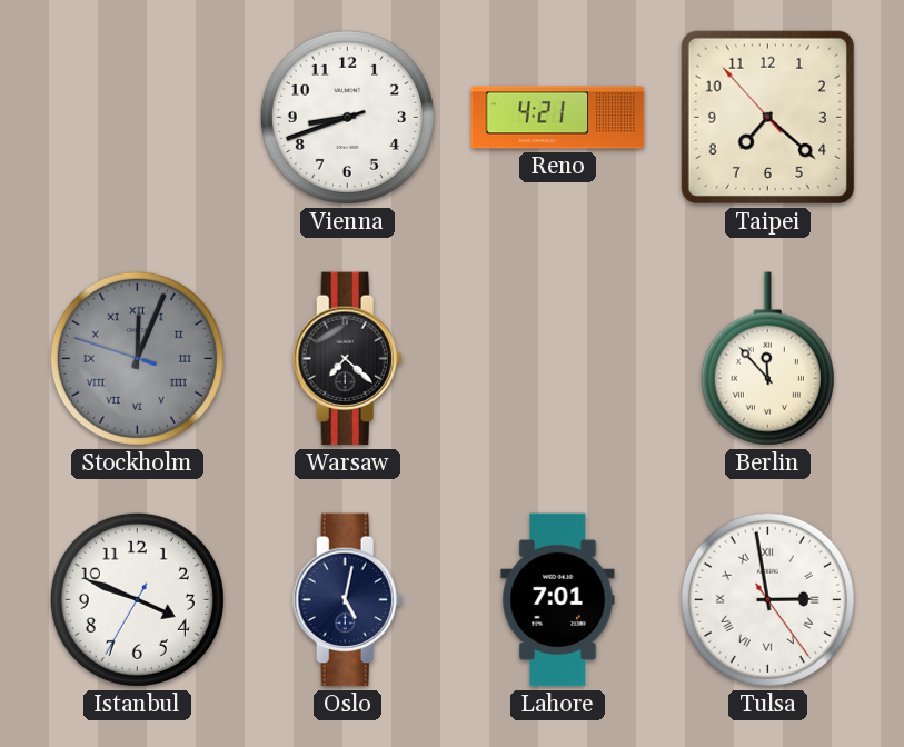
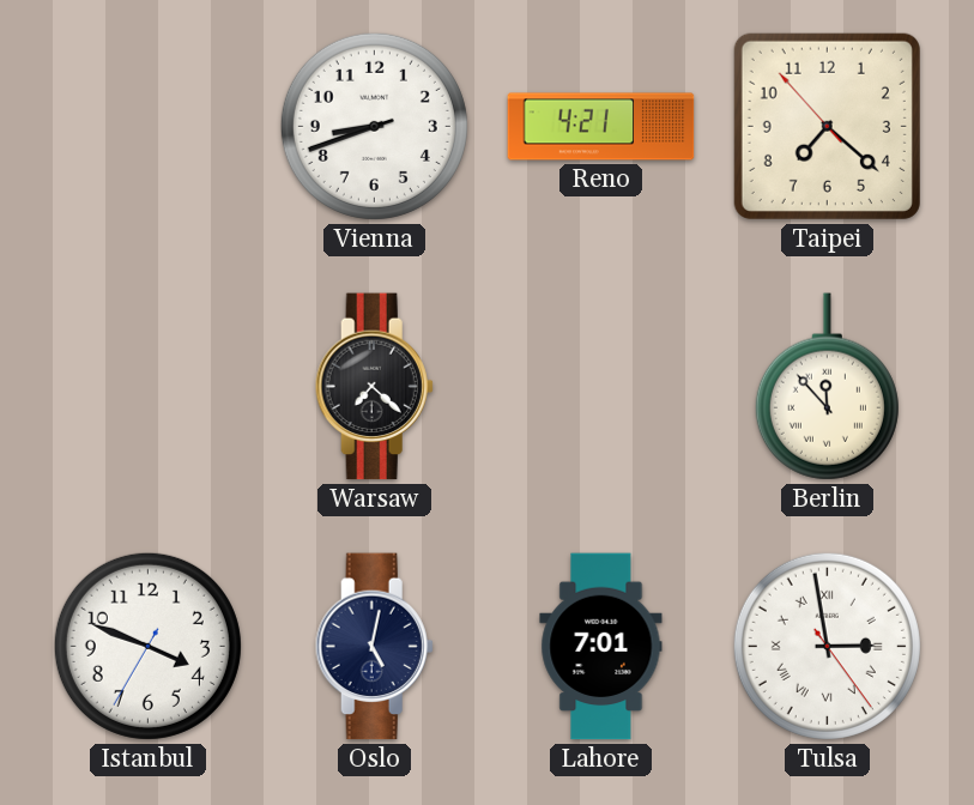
Stockholm: 12:03 -> none
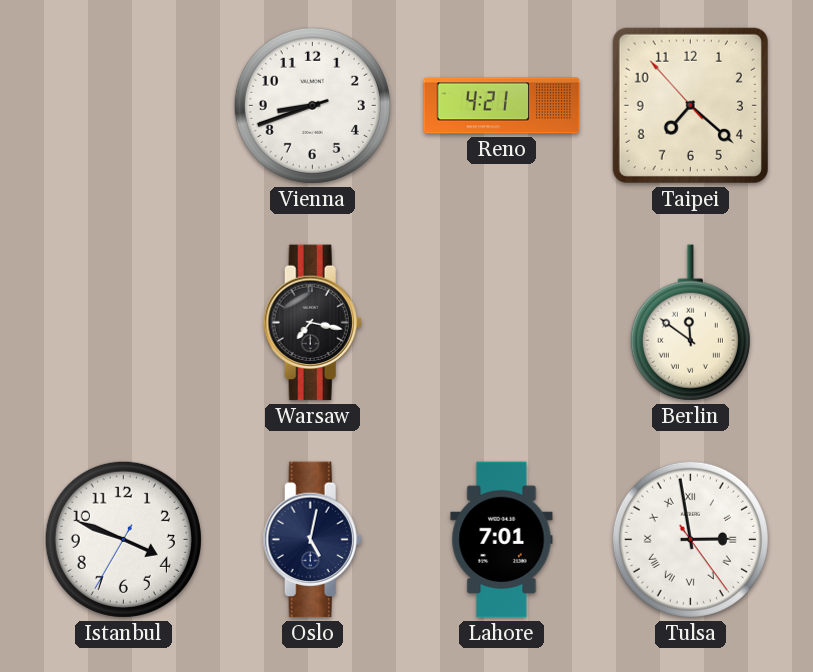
Warsaw: 7:22 -> 7:17
Berlin: 11:53 -> 11:51
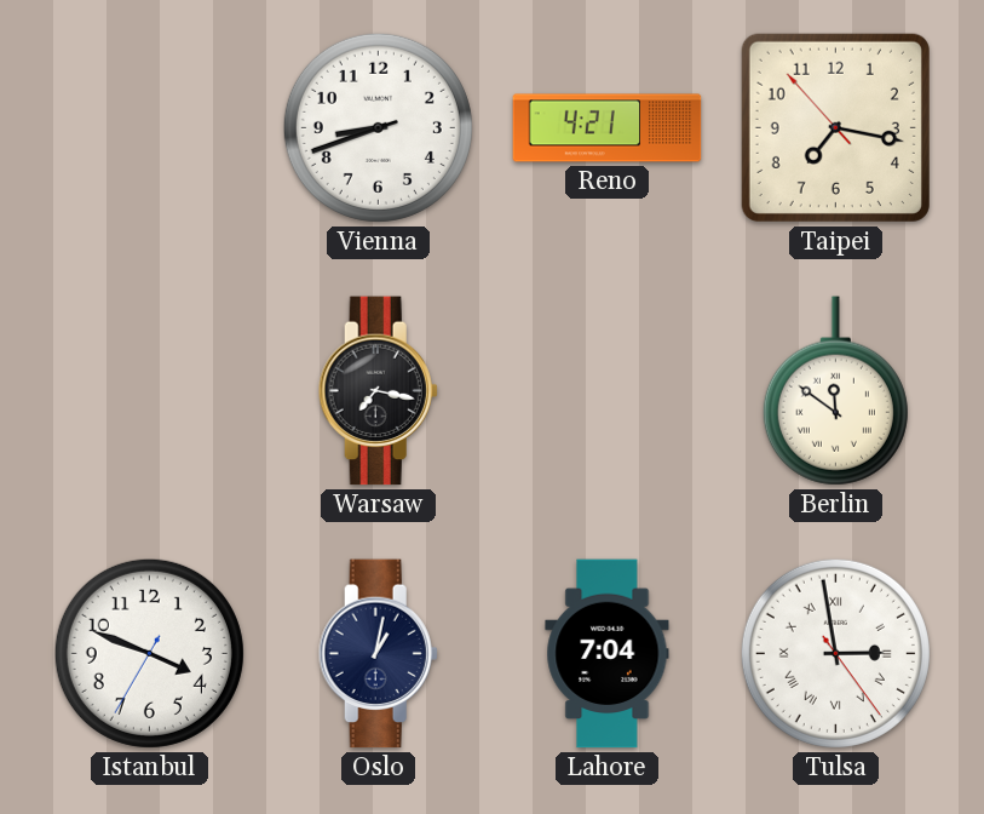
Taipei: 7:21 -> 7:16
Oslo: 5:02 -> 1:02
Lahore: 7:01 -> 7:04
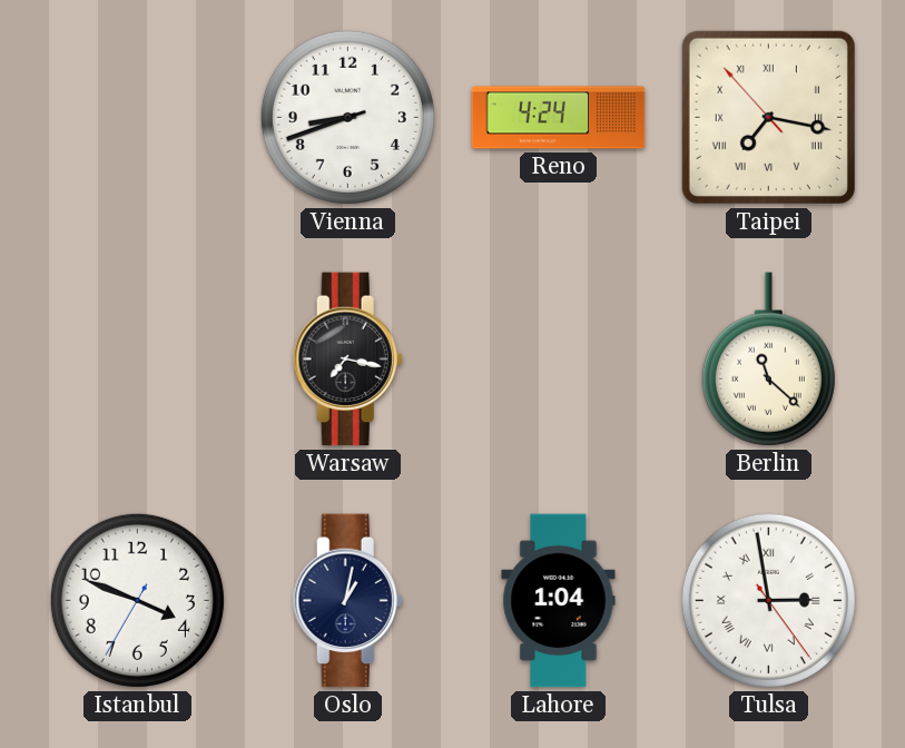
Reno: 4:21 -> 4:24
Taipei numerals: Arabic -> Roman
Berlin: 11:51 -> 11:22
Lahore: 7:04 -> 1:04
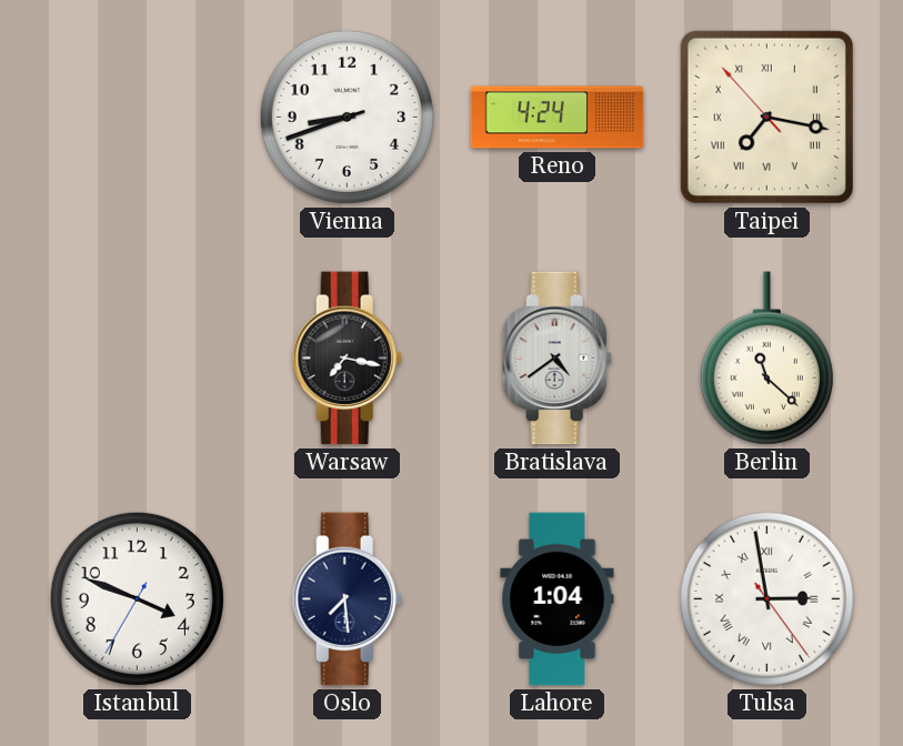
Bratislava: none -> 4:39
Oslo: 1:02 -> 7:29
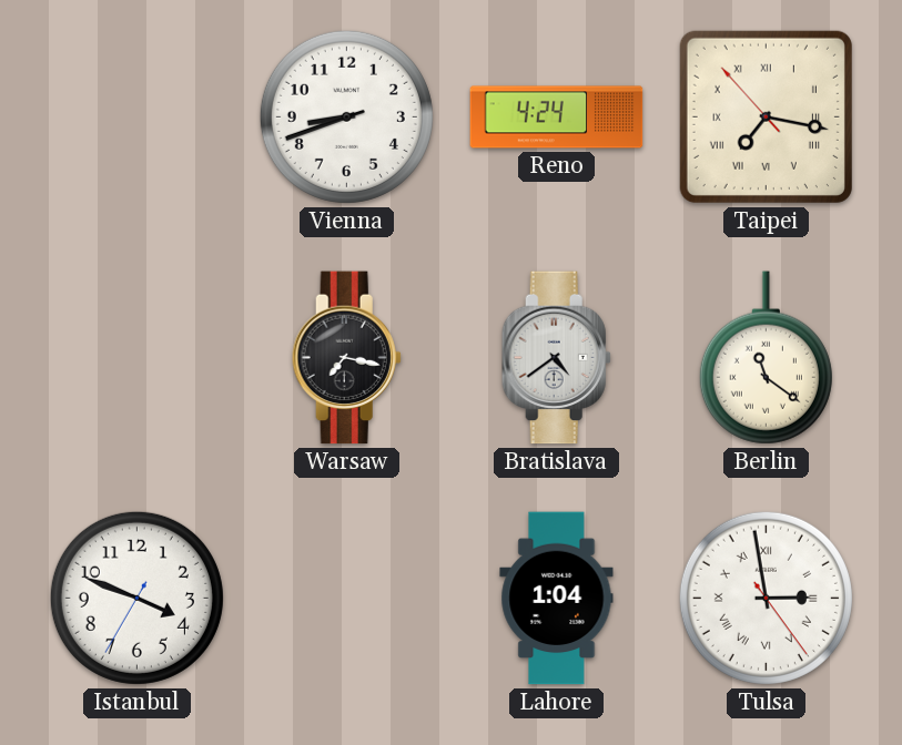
Berlin: 11:22 -> 11:21
Oslo: 7:29 -> none
